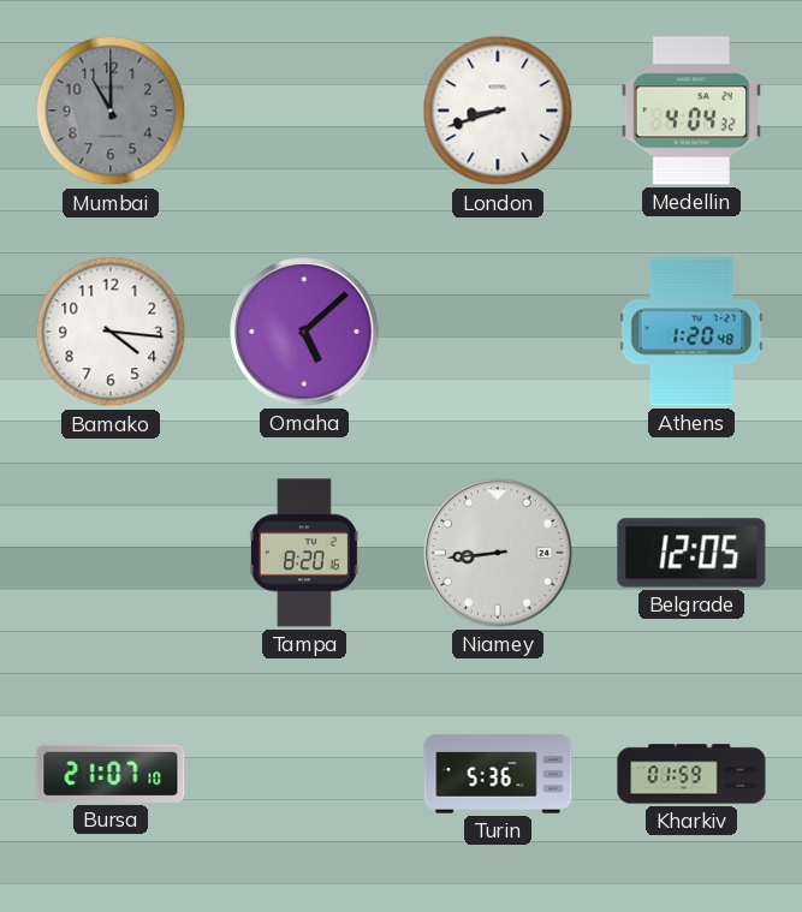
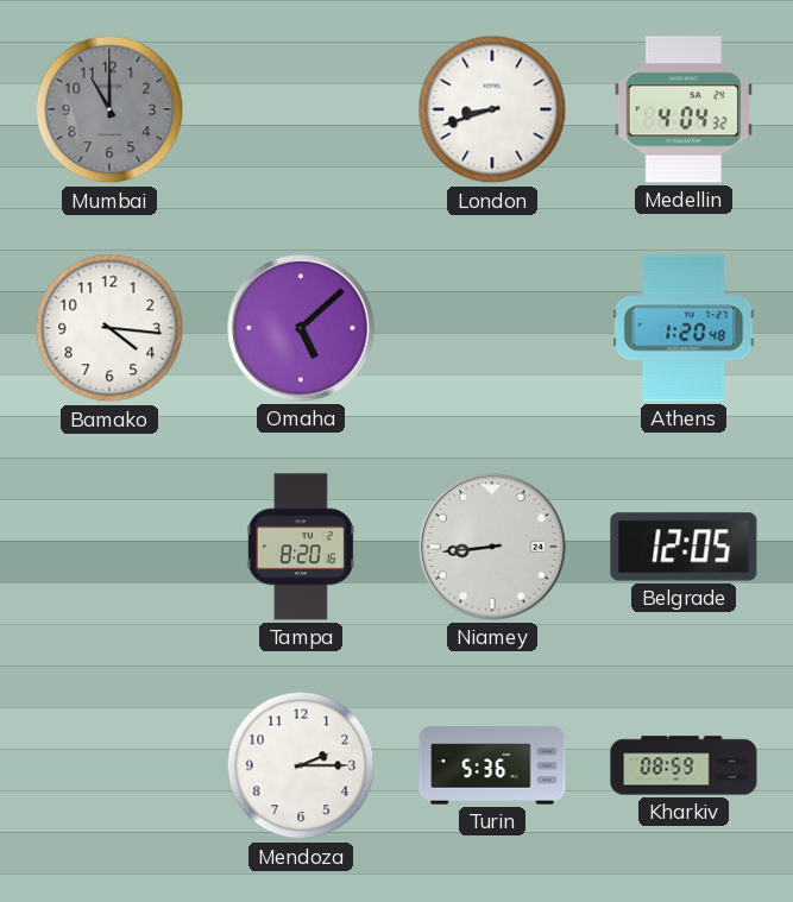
Bursa: 21:07 -> none
Mendoza: none -> 2:15
Kharkiv: 01:59 -> 08:59
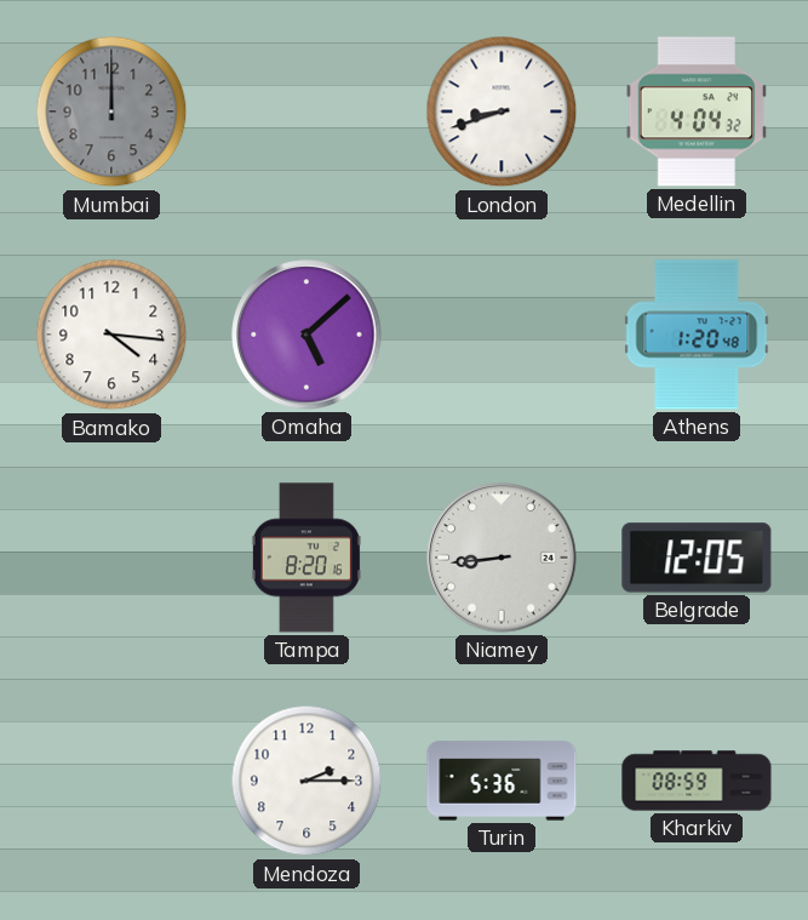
Mumbai: 11:00 -> 12:00
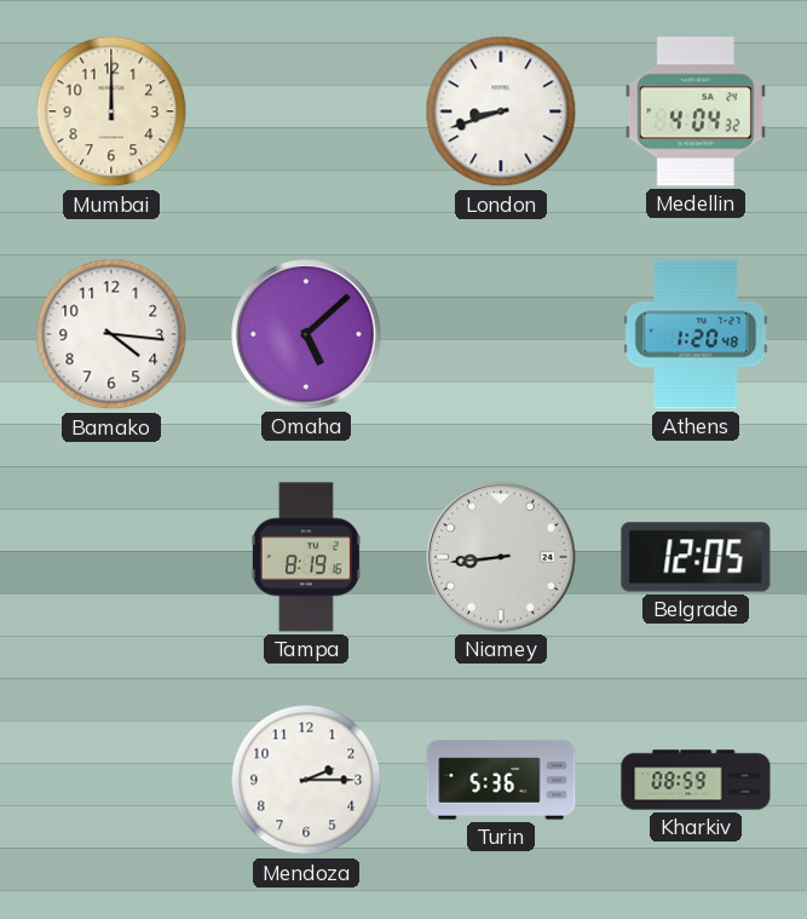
Mumbai dial: grey -> cream
Tampa: 8:20 -> 8:19
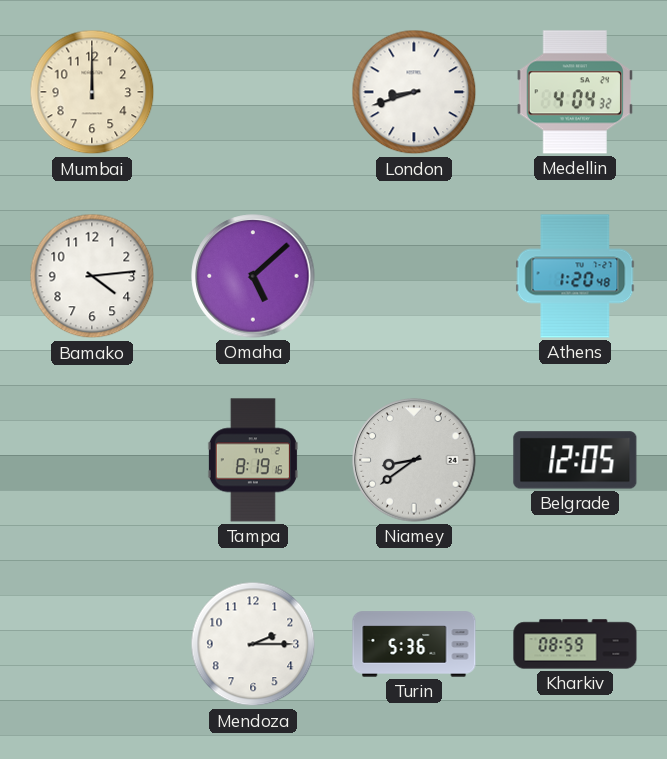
Bamako: 4:16 -> 4:14
Niamey: 8:44 -> 8:39
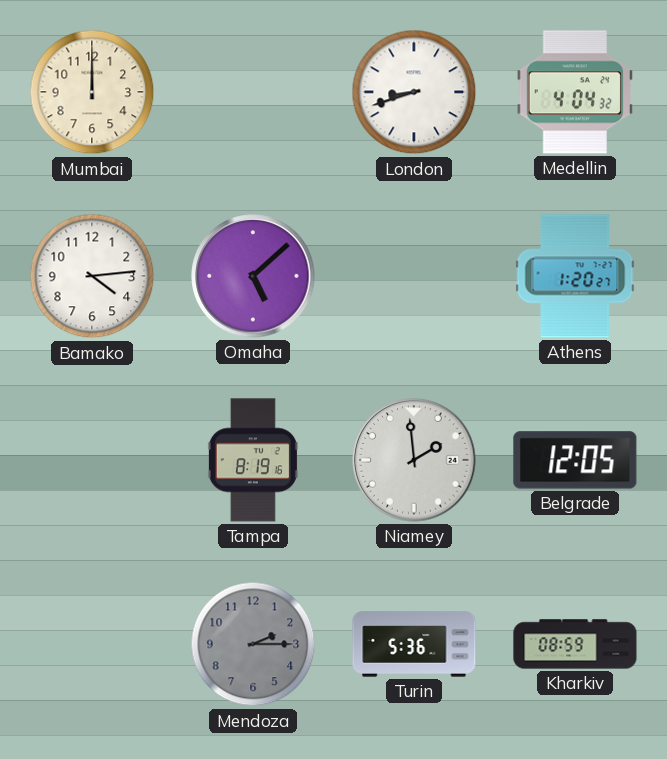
Athens: 1:20:48 -> 1:20:27
Niamey: 8:39 -> 1:59
Mendoza dial: white -> grey
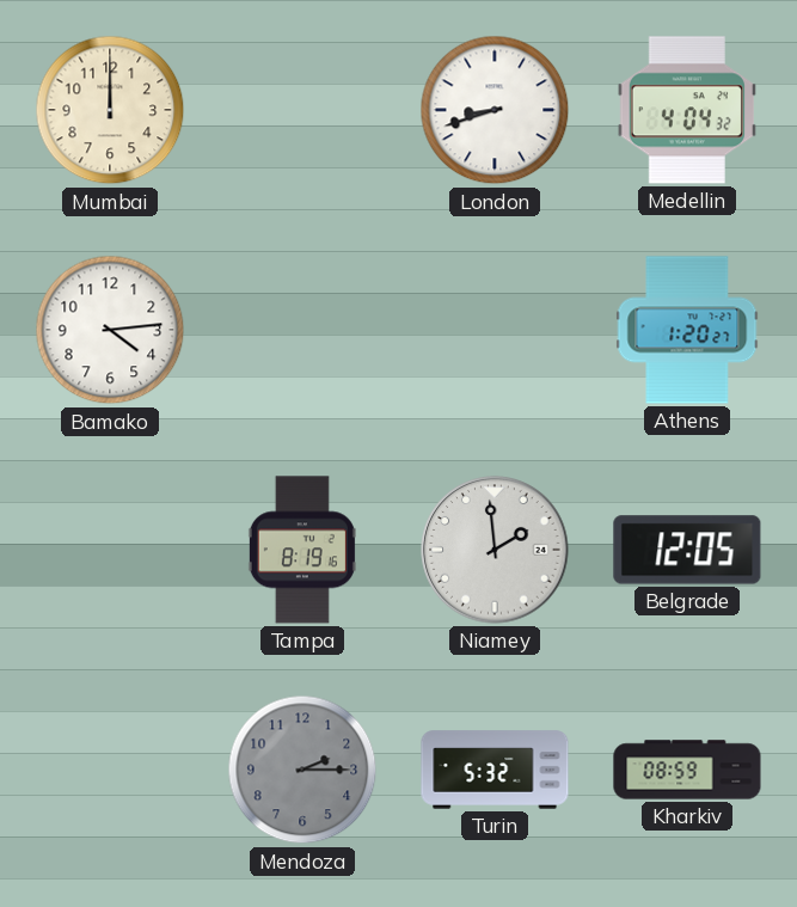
Omaha: 5:08 -> none
Turin: 5:36 -> 5:32
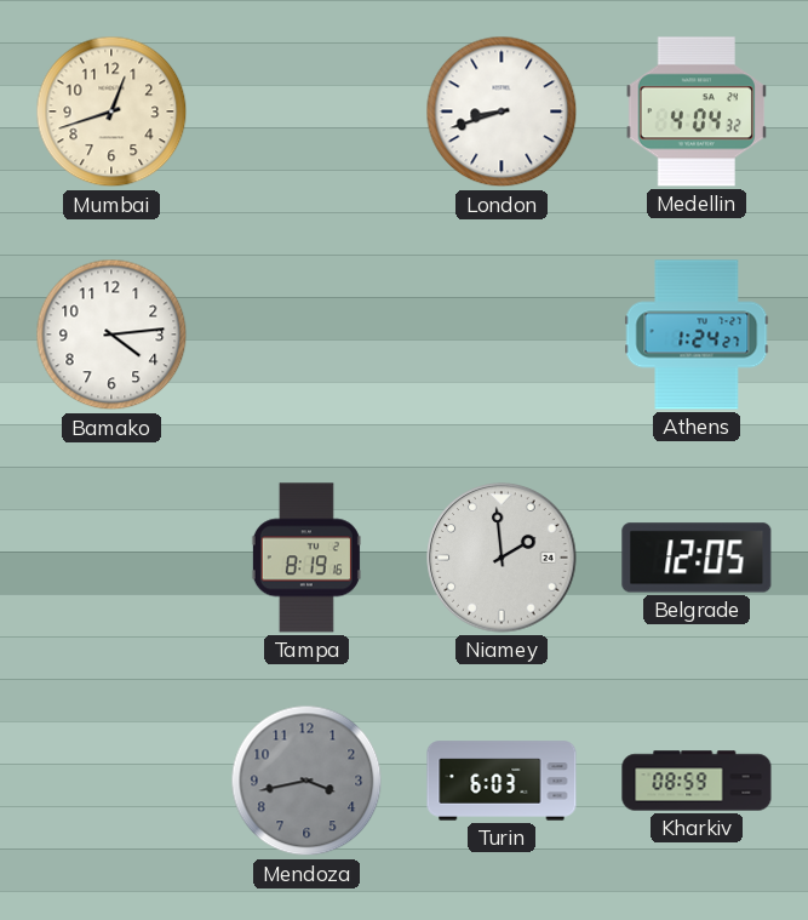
Mumbai: 12:00 -> 12:42
Athens: 1:20 -> 1:24
Mendoza: 2:15 -> 3:43
Turin: 5:32 -> 6:03
